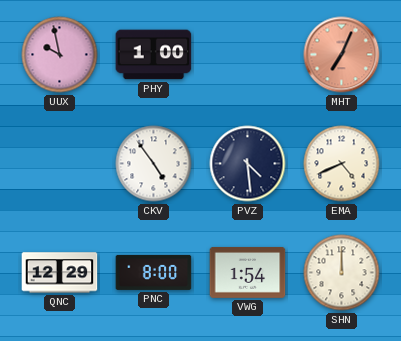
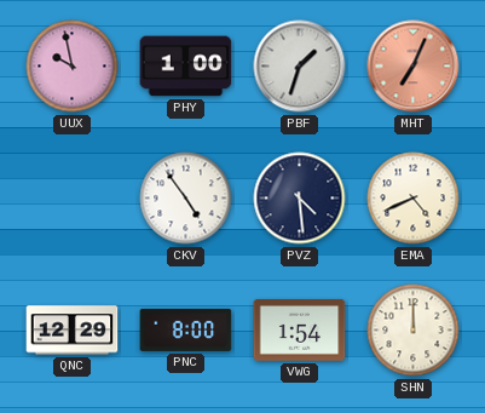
PBF: none -> 1:33
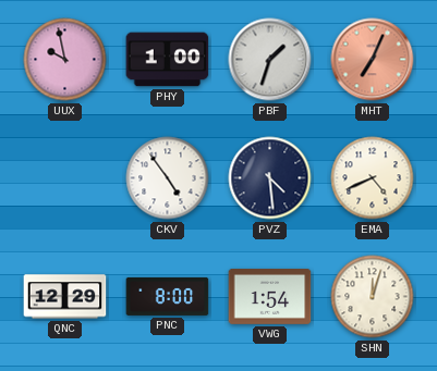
SHN: 12:00 -> 12:03
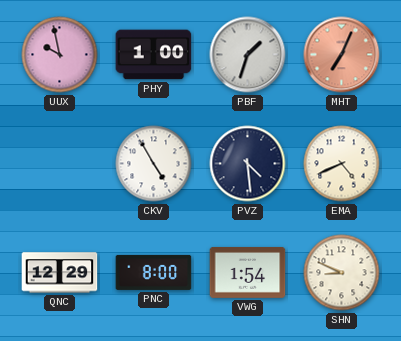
CKV: 4:54 -> 4:55
SHN: 12:03 -> 8:49
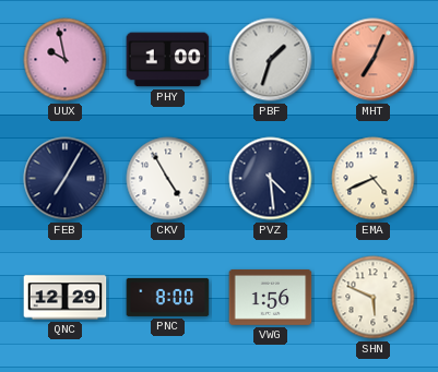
FEB: none -> 7:05
VWG: 1:54 -> 1:56
SHN: 8:49 -> 5:49
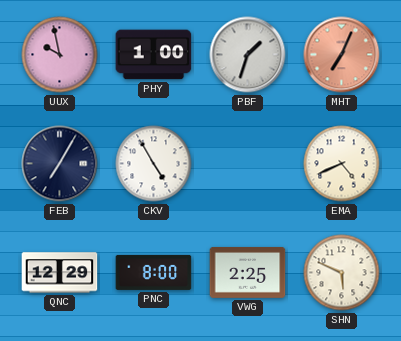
PVZ: 4:29 -> none
VWG: 1:56 -> 2:25
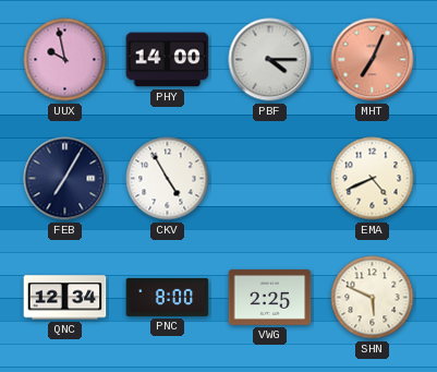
PHY: 1:00 -> 14:00
PBF: 1:33 -> 4:15
QNC: 12:29 -> 12:34
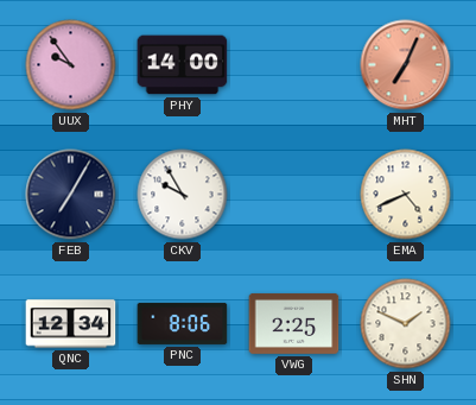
UUX: 9:58 -> 9:54
PBF: 4:15 -> none
CKV: 4:55 -> 9:55
PNC: 8:00 -> 8:06
SHN: 5:49 -> 1:49
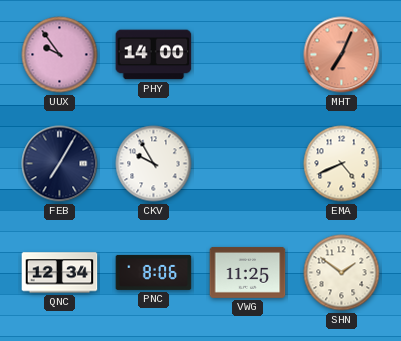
VWG: 2:25 -> 11:25
SHN: 1:49 -> 1:51
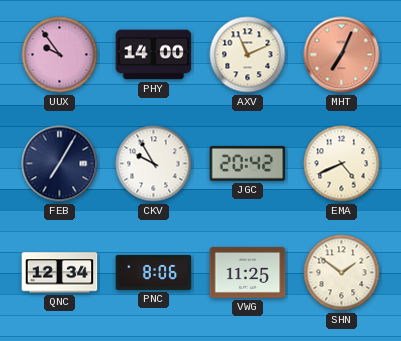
AXV: none -> 11:11
JGC: none -> 20:42
